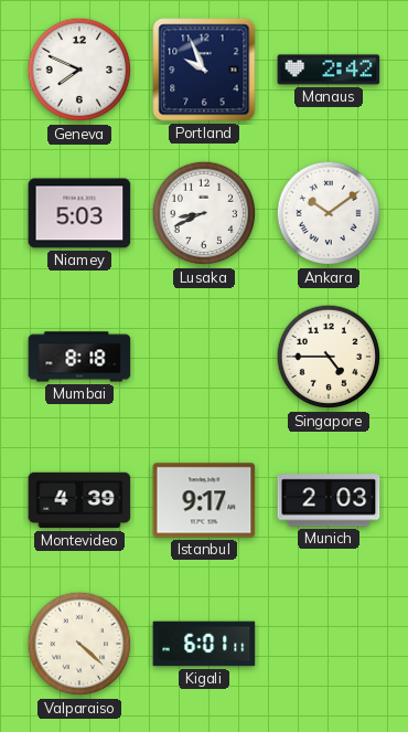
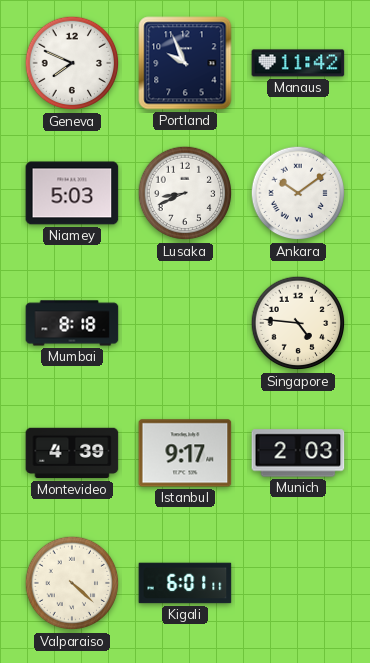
Manaus: 2:42 -> 11:42
Singapore: 4:45 -> 4:46
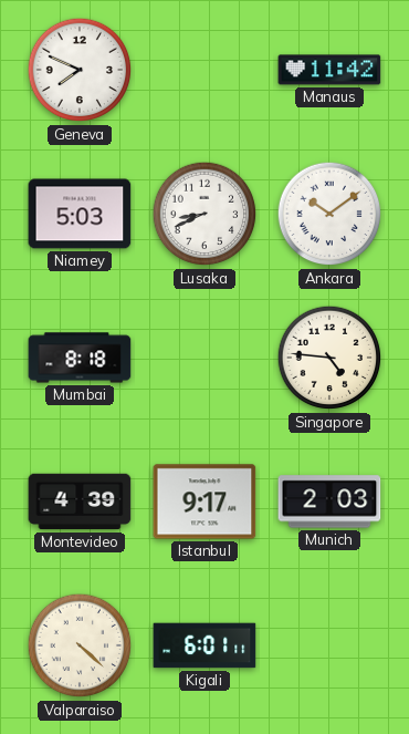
Portland: 9:56 -> none
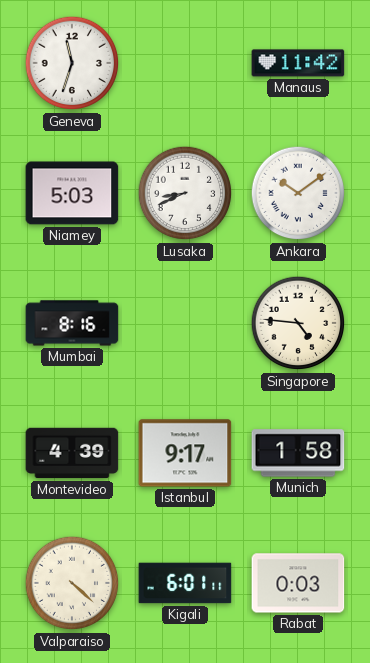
Geneva: 7:49 -> 11:33
Mumbai: 8:18 -> 8:16
Munich: 2:03 -> 1:58
Rabat: none -> 0:03
